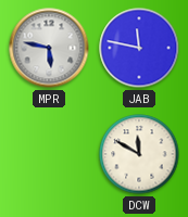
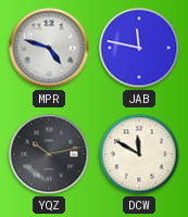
MPR: 5:47 -> 4:48
YQZ: none -> 10:13
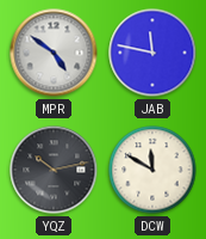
MPR: 4:48 -> 4:51
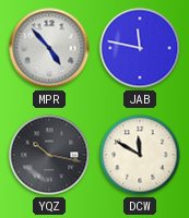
MPR: 4:51 -> 4:53
YQZ: 10:13 -> 10:17
